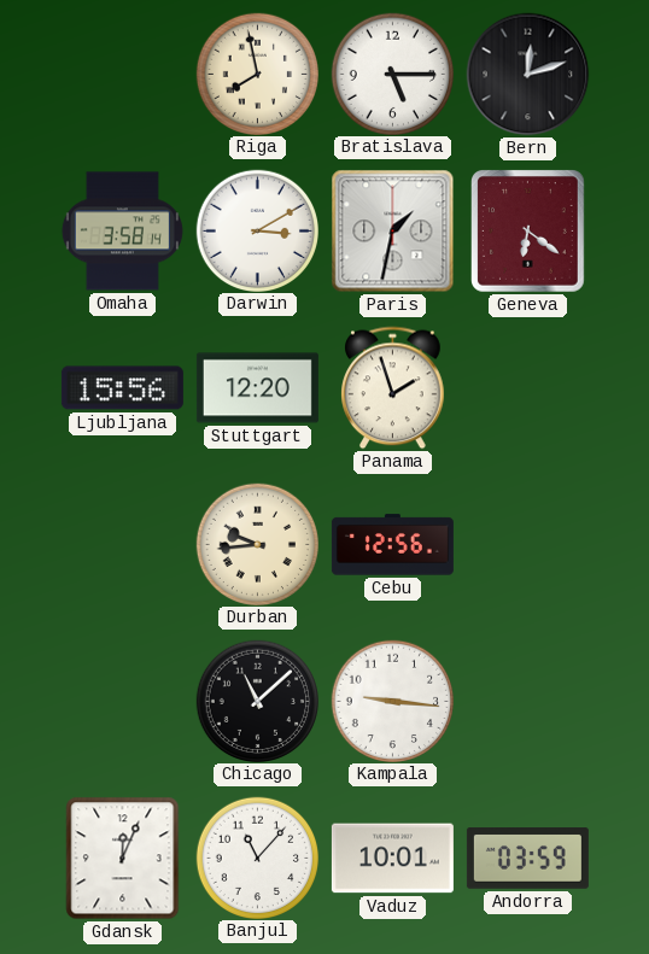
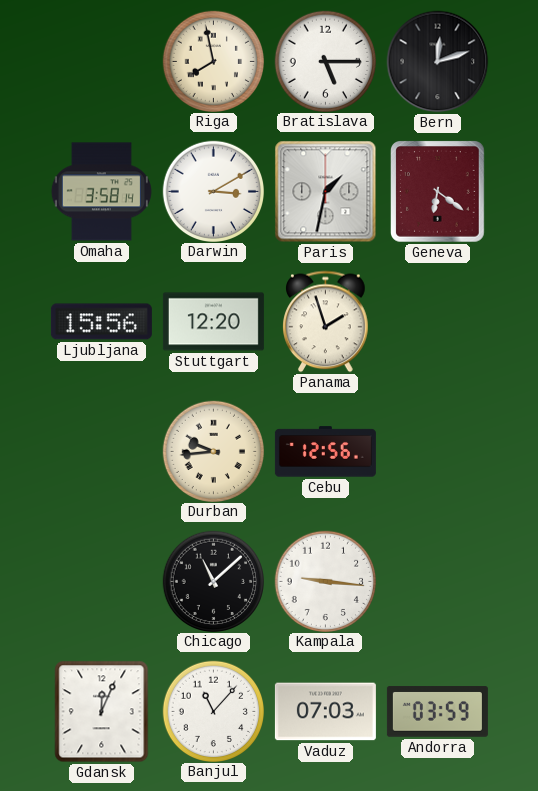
Vaduz: 10:01 -> 07:03
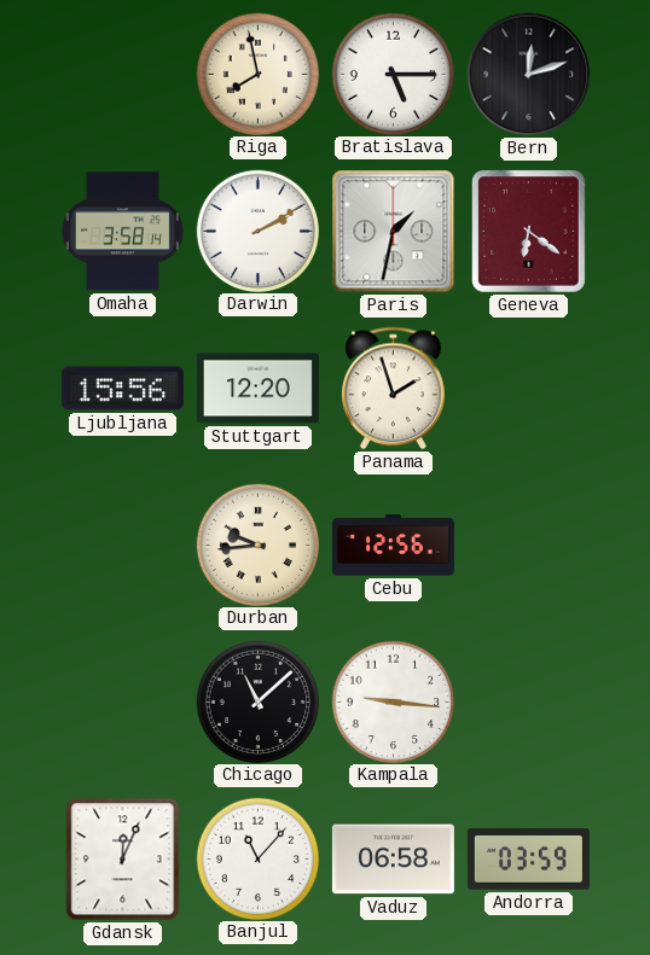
Darwin: 3:10 -> 2:10
Vaduz: 07:03 -> 06:58
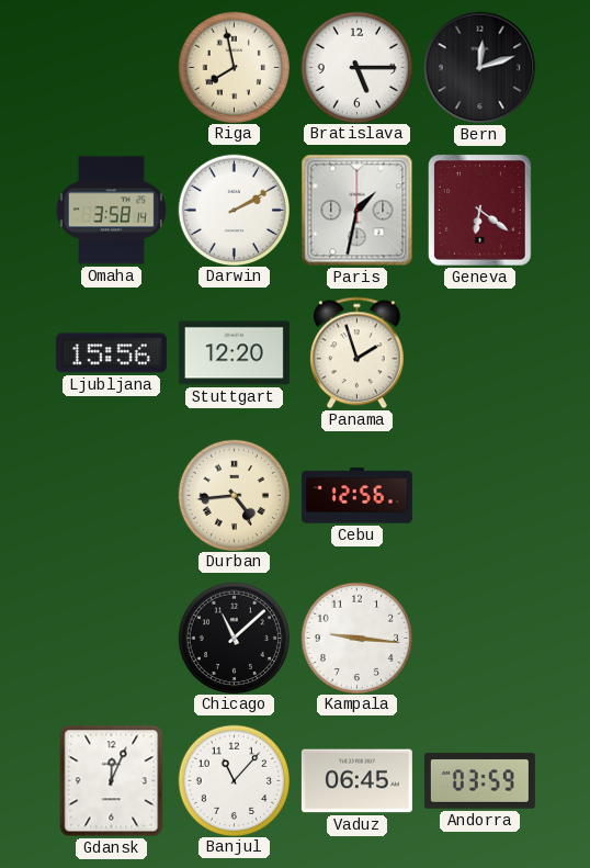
Durban: 9:44 -> 4:44
Vaduz: 06:58 -> 06:45
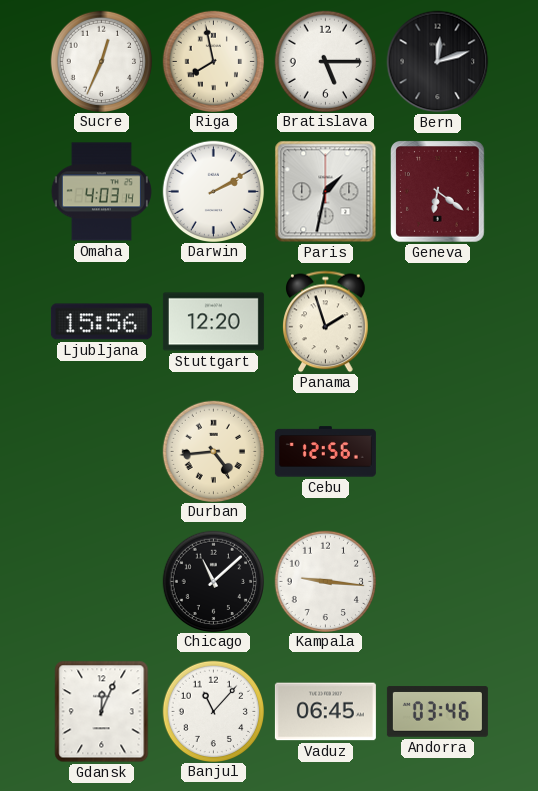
Sucre: none -> 12:34
Omaha: 3:58 -> 4:03
Andorra: 03:59 -> 03:46
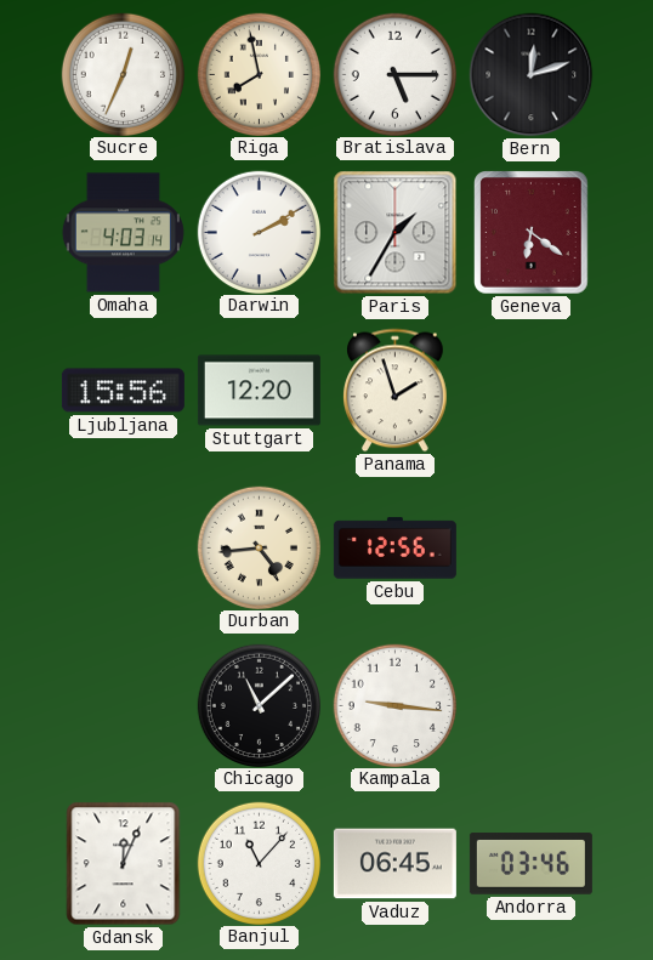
Paris: 1:32 -> 1:35
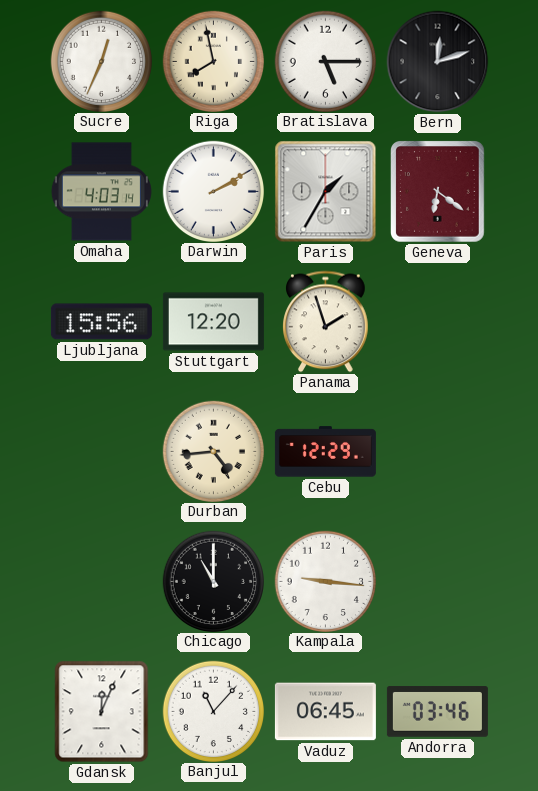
Cebu: 12:56 -> 12:29
Chicago: 11:08 -> 11:00
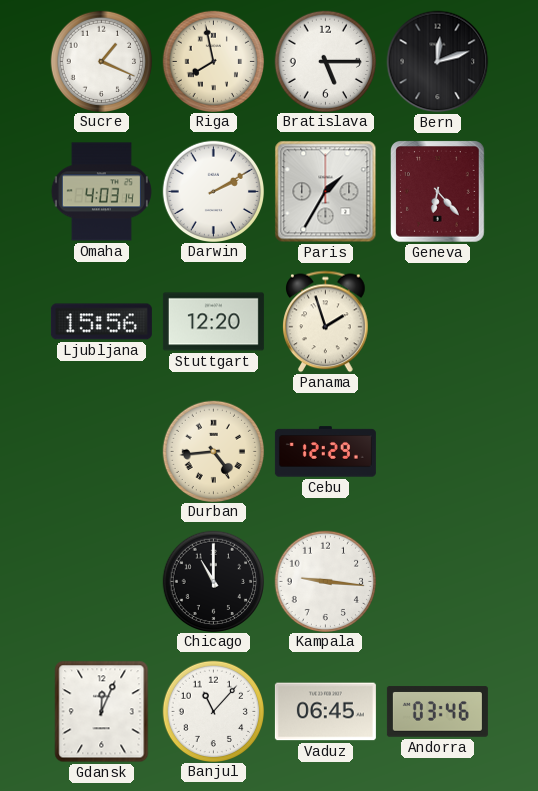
Sucre: 12:34 -> 1:19
Geneva: 6:21 -> 6:23
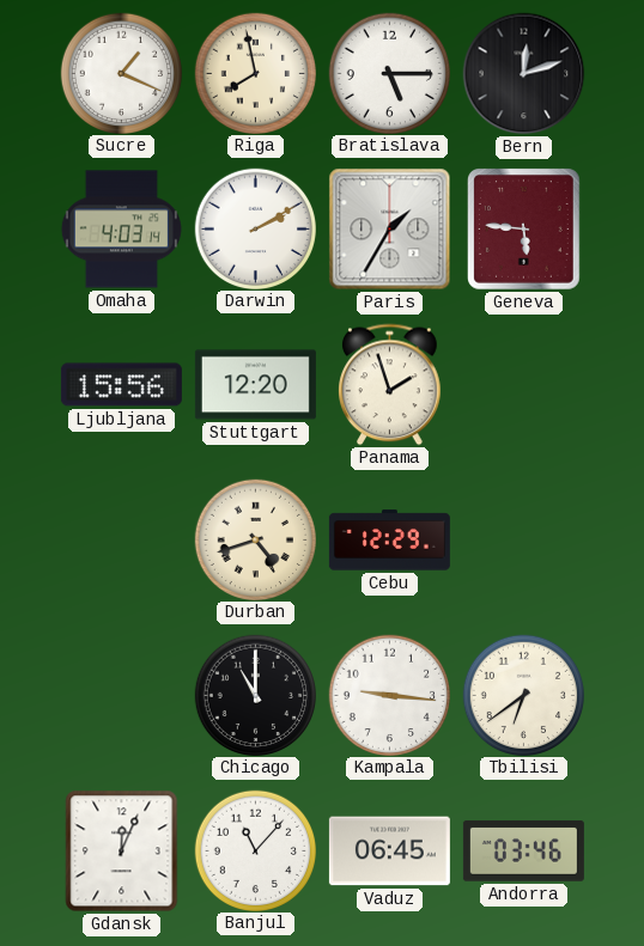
Geneva: 6:23 -> 5:46
Durban: 4:44 -> 4:42
Tbilisi: none -> 6:39
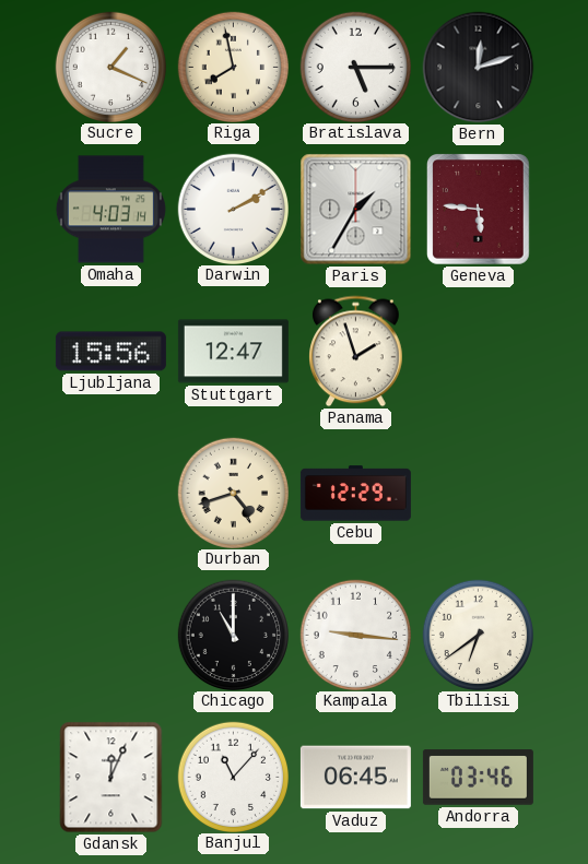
Stuttgart: 12:20 -> 12:47
